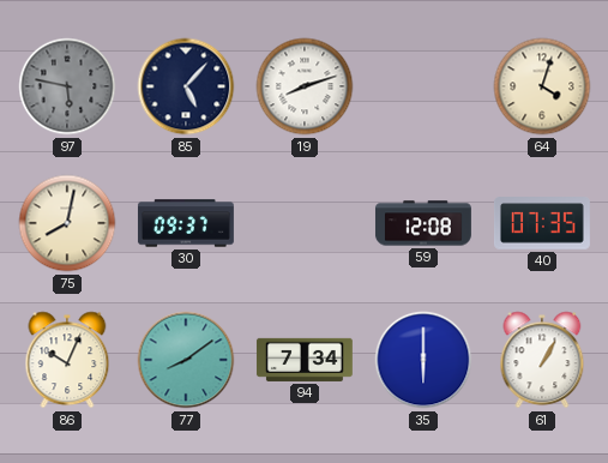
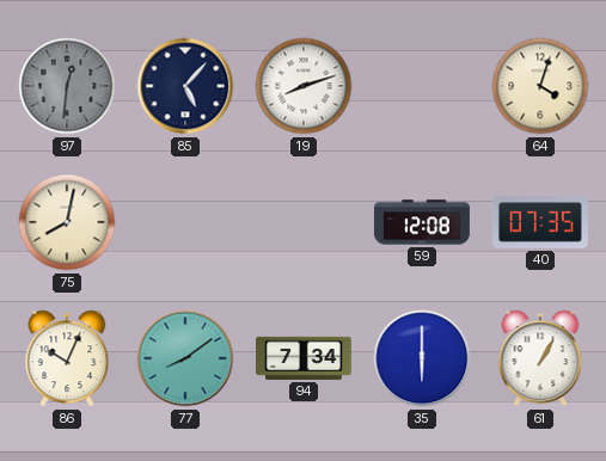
97: 5:47 -> 12:31
30: 09:37 -> none
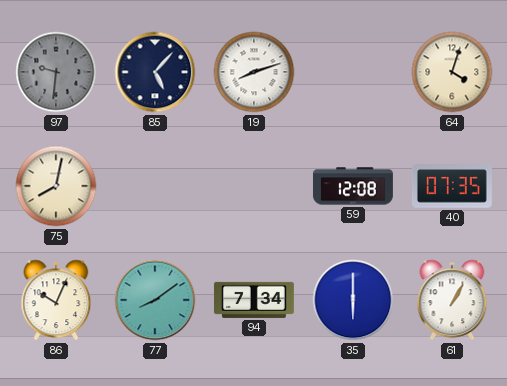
97: 12:31 -> 9:31
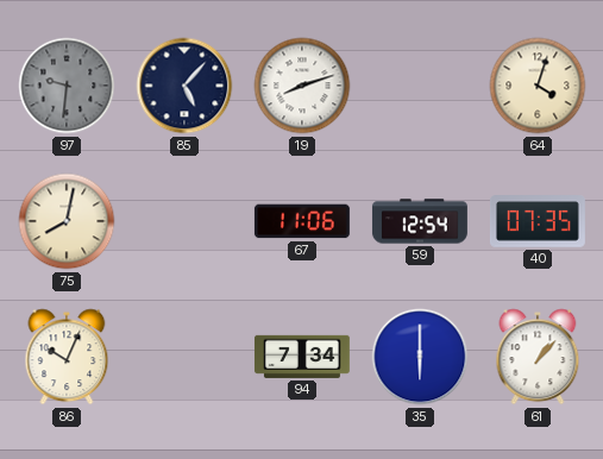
67: none -> 11:06
59: 12:08 -> 12:54
77: 8:09 -> none
61: 1:05 -> 1:07
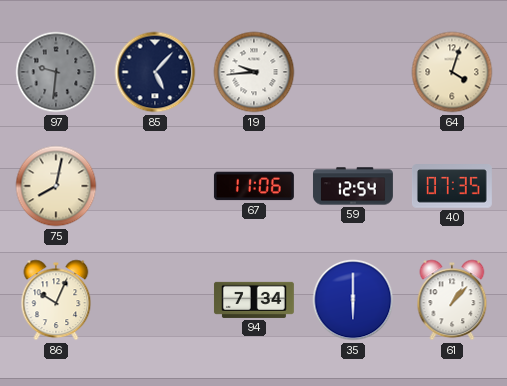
19: 8:12 -> 9:44
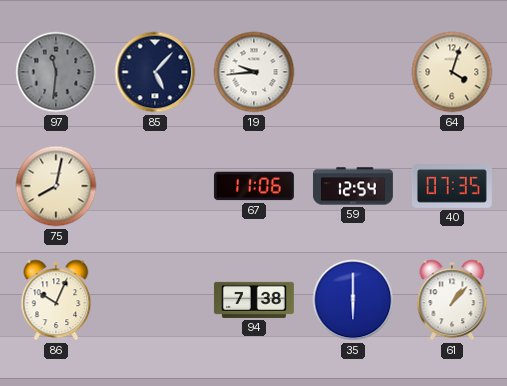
97: 9:31 -> 11:31
94: 7:34 -> 7:38
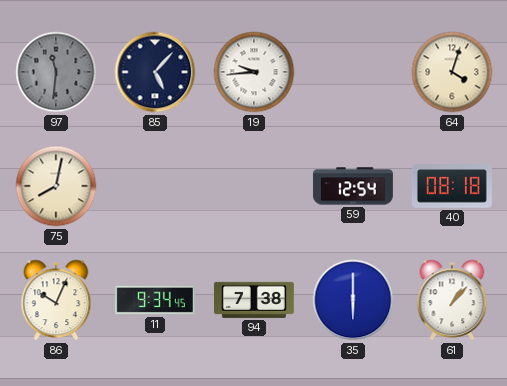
67: 11:06 -> none
40: 07:35 -> 08:18
11: none -> 9:34
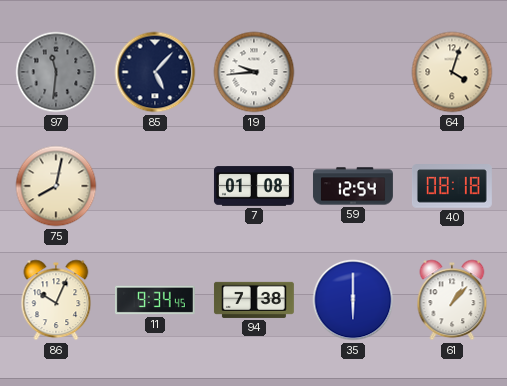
7: none -> 01:08
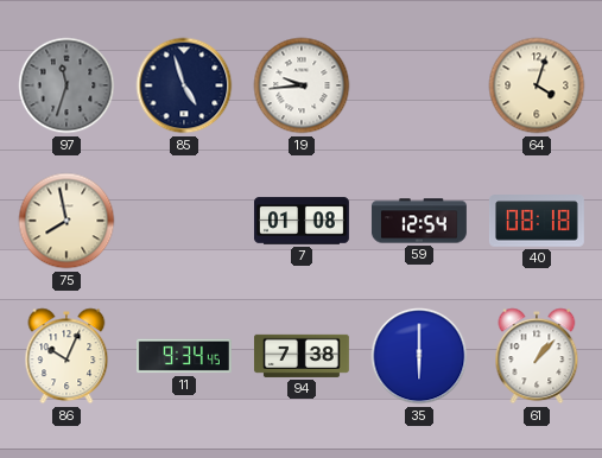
97: 11:31 -> 11:33
85: 5:07 -> 4:57
75: 8:02 -> 7:58
